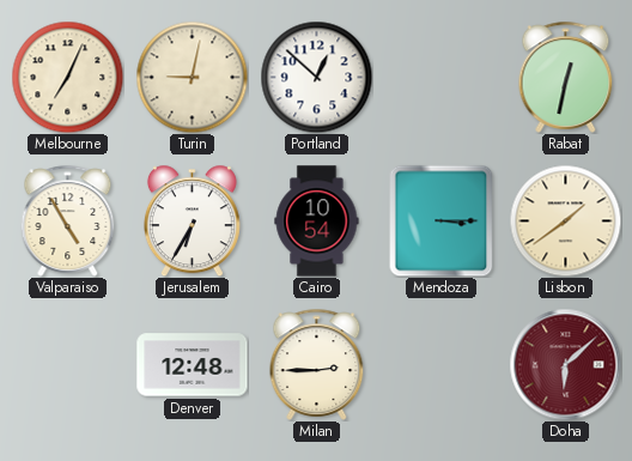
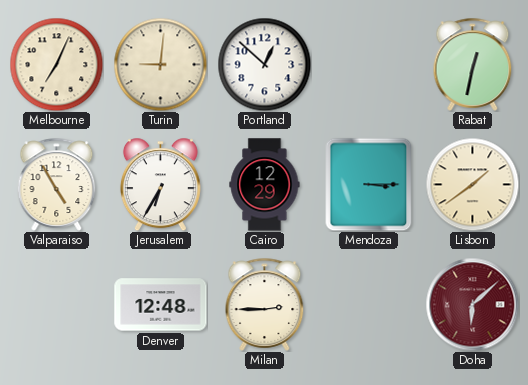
Turin: 9:02 -> 9:01
Cairo: 10:54 -> 12:29
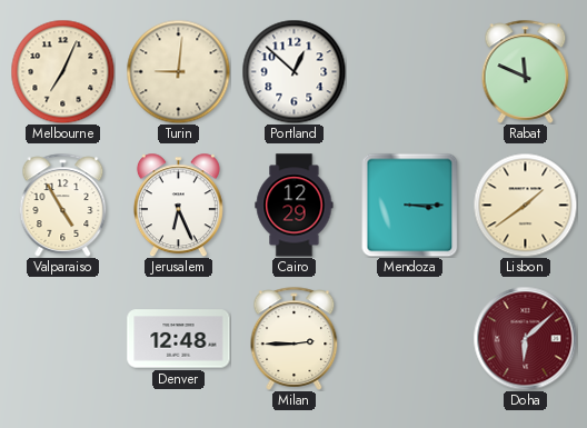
Rabat: 12:32 -> 11:49
Jerusalem: 6:35 -> 6:26
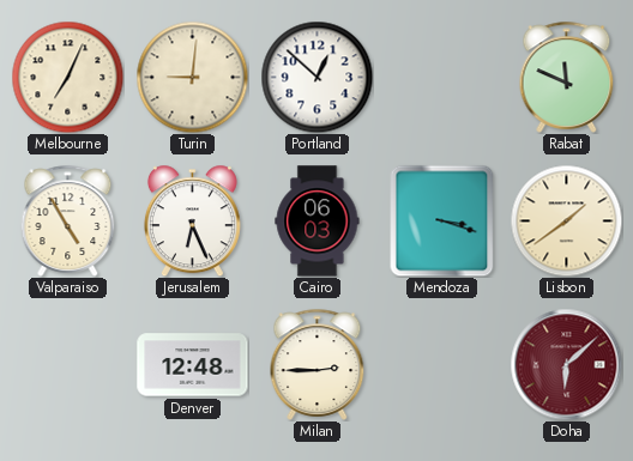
Cairo: 12:29 -> 06:03
Mendoza: 3:15 -> 3:18
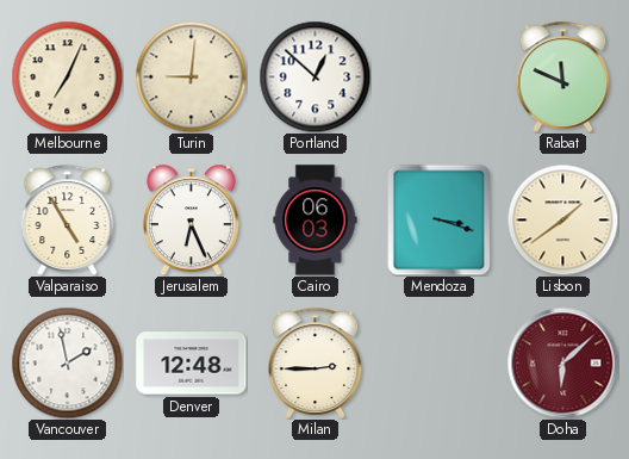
Vancouver: none -> 1:58
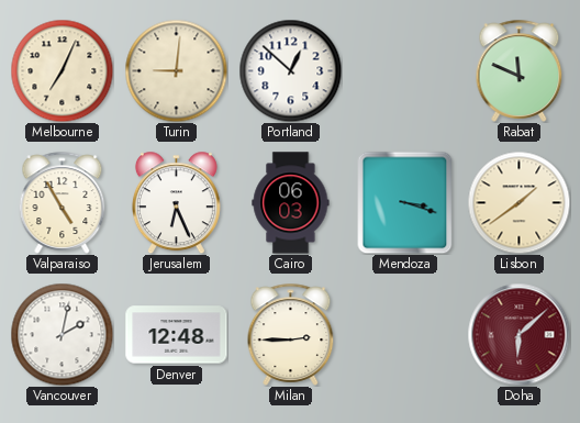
Vancouver: 1:58 -> 2:02
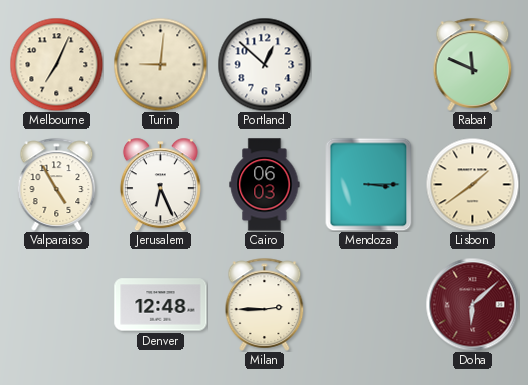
Mendoza: 3:18 -> 3:15
Vancouver: 2:02 -> none
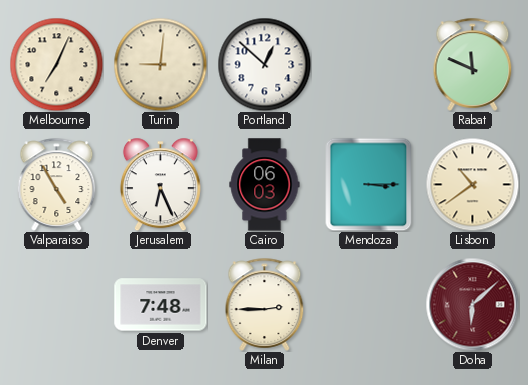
Lisbon: 1:39 -> 10:39
Denver: 12:48 -> 7:48
